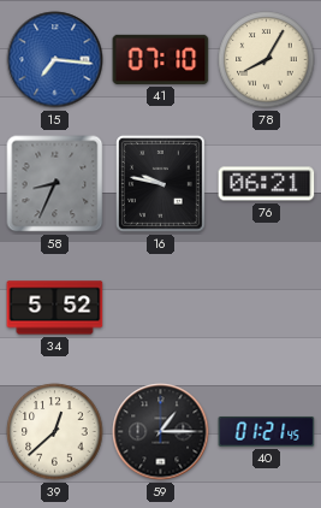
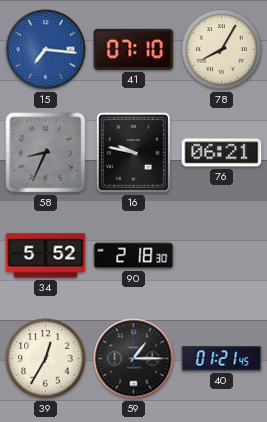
90: none -> 2:18
39: 12:38 -> 12:35
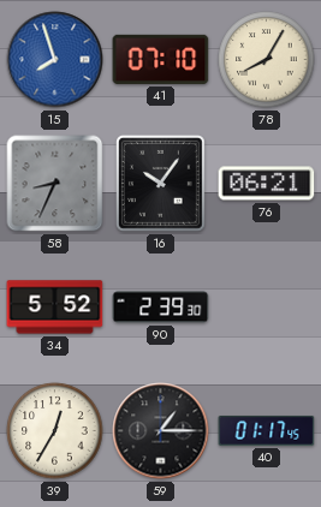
15: 7:16 -> 7:57
16: 9:47 -> 10:06
90: 2:18 -> 2:39
40: 01:21 -> 01:17
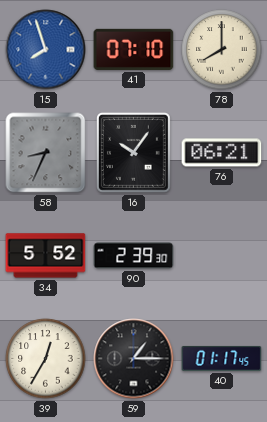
78: 8:05 -> 8:00
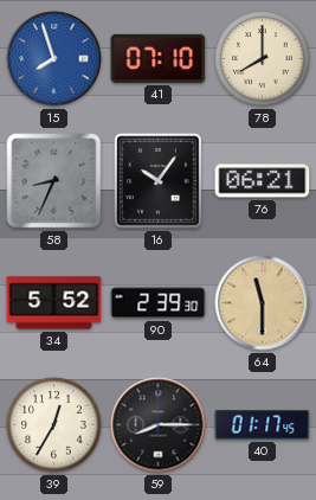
64: none -> 11:30
59: 1:15 -> 8:15
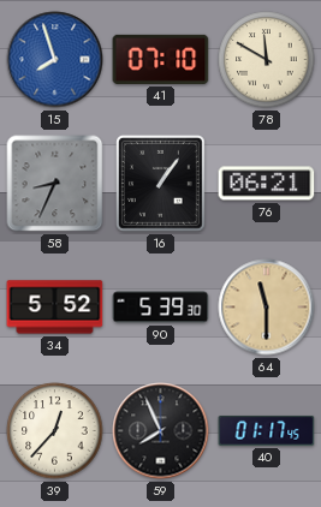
78: 8:00 -> 11:50
16: 10:06 -> 1:06
90: 2:39 -> 5:39
39: 12:35 -> 12:37
59: 8:15 -> 7:56
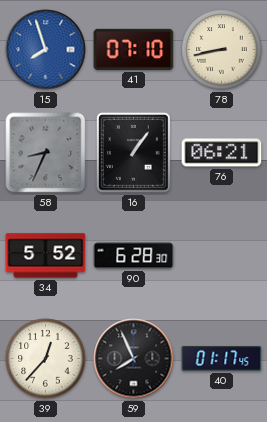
78: 11:50 -> 8:43
90: 5:39 -> 6:28
64: 11:30 -> none
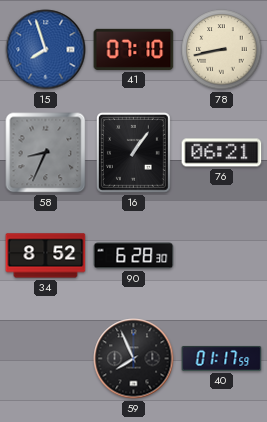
34: 5:52 -> 8:52
39: 12:37 -> none
40: 01:17:45 -> 01:17:59
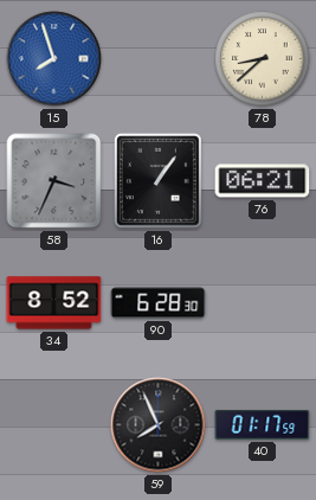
41: 07:10 -> none
78: 8:43 -> 8:38
58: 8:34 -> 3:34
